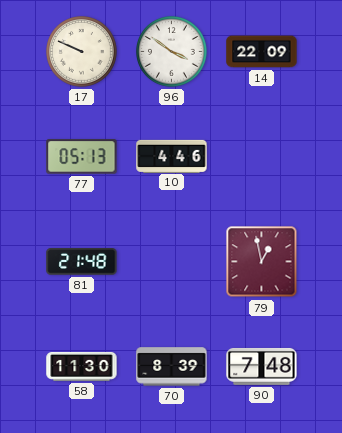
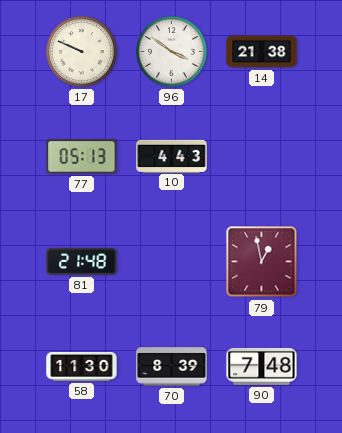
14: 22:09 -> 21:38
10: 4:46 -> 4:43
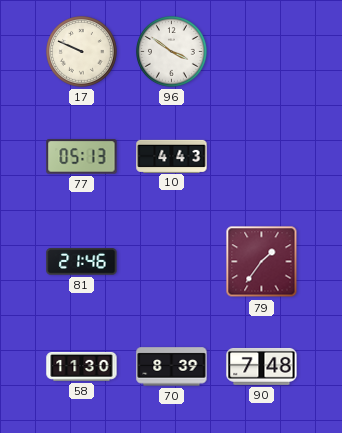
14: 21:38 -> none
81: 21:48 -> 21:46
79: 12:58 -> 1:36
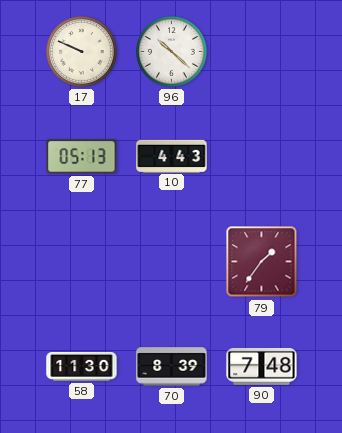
96: 3:51 -> 10:22
81: 21:46 -> none
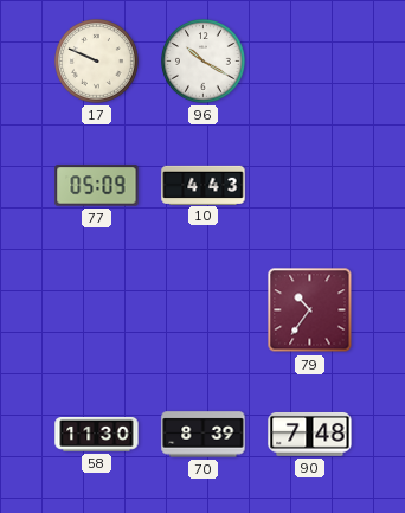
96: 10:22 -> 10:20
77: 05:13 -> 05:09
79: 1:36 -> 10:36
